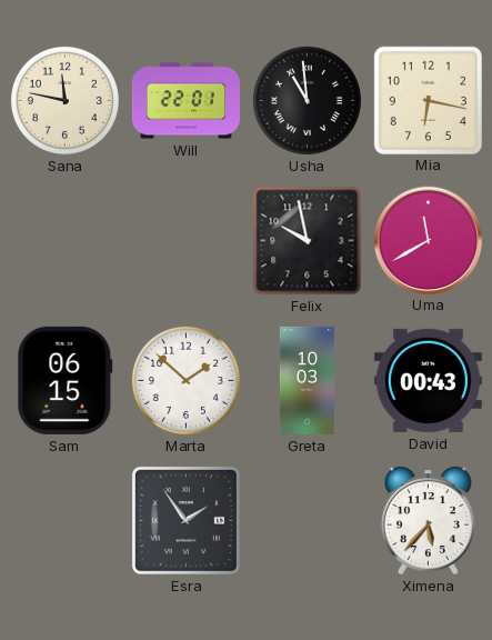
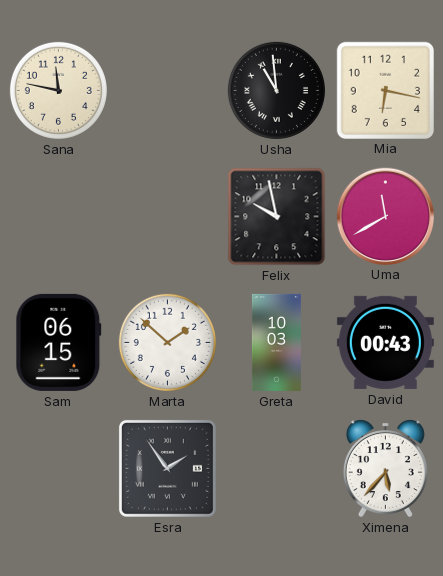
Will: 22:01 -> none
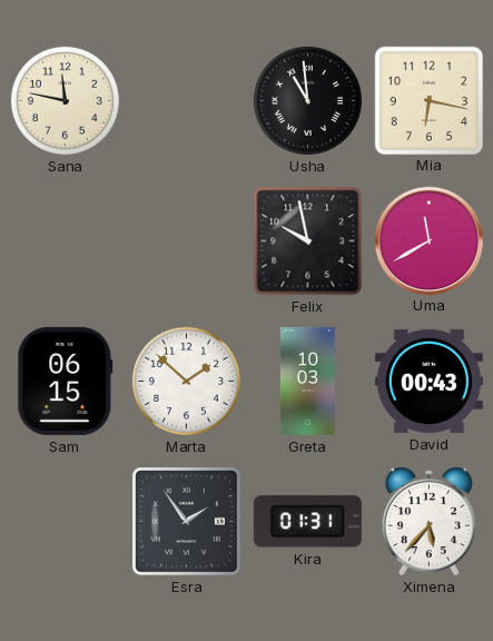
Kira: none -> 01:31
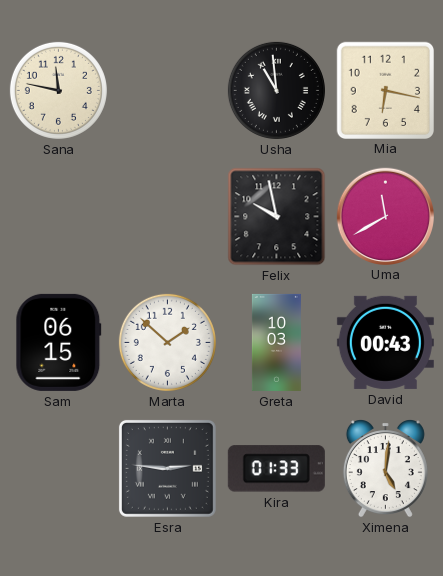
Esra: 1:54 -> 2:46
Kira: 01:31 -> 01:33
Ximena: 5:37 -> 5:01
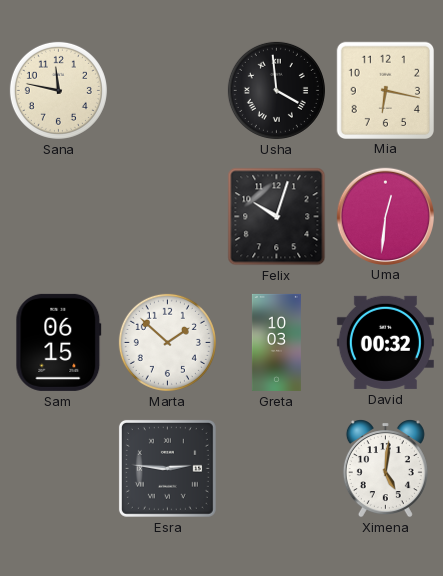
Usha: 10:59 -> 3:59
Felix: 9:58 -> 10:03
Uma: 11:40 -> 12:31
David: 00:43 -> 00:32
Kira: 01:33 -> none
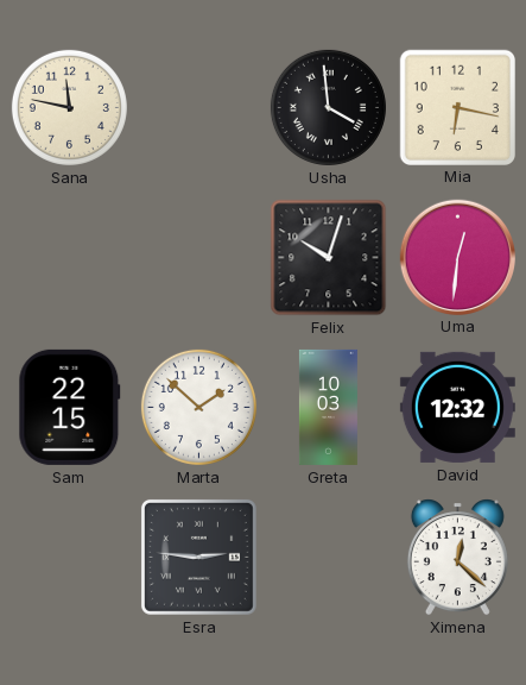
Sam: 06:15 -> 22:15
David: 00:32 -> 12:32
Ximena: 5:01 -> 12:22
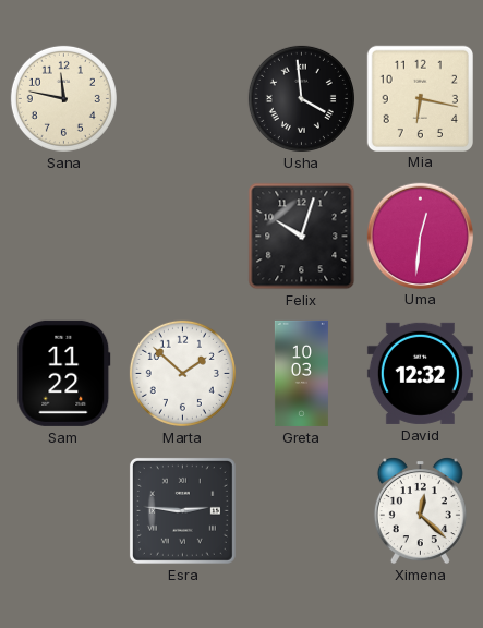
Sam: 22:15 -> 11:22
